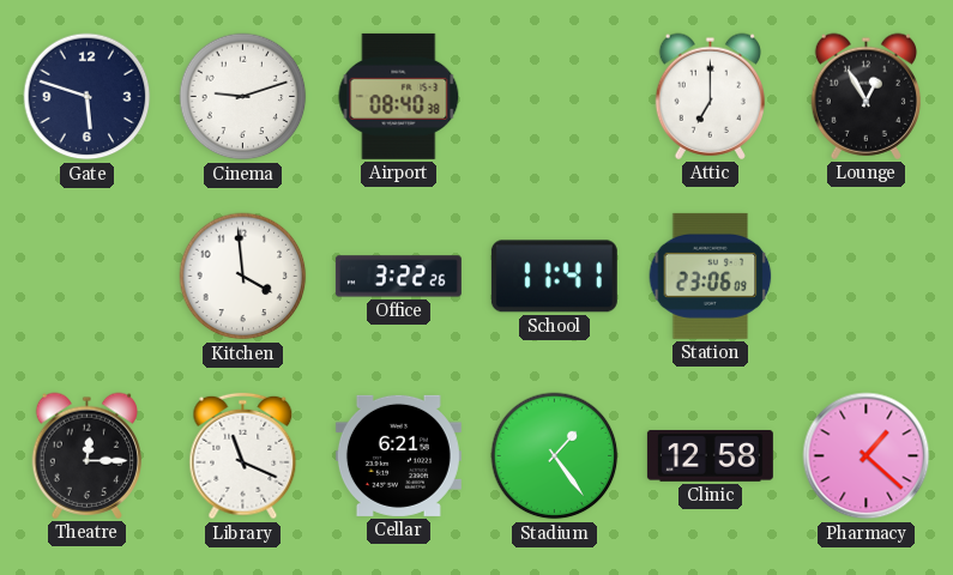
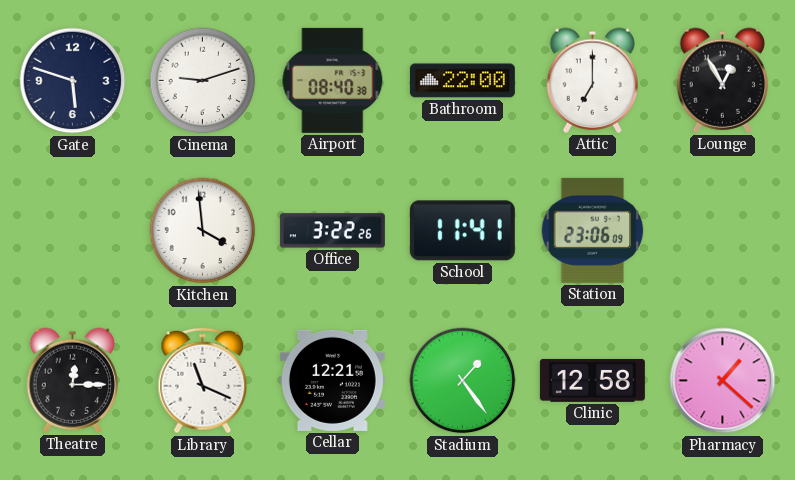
Bathroom: none -> 22:00
Cellar: 6:21 -> 12:21
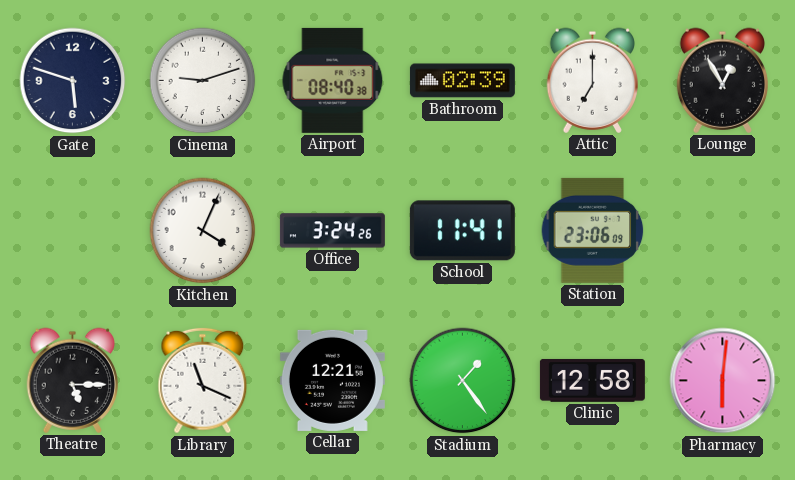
Bathroom: 22:00 -> 02:39
Kitchen: 3:59 -> 4:04
Office: 3:22 -> 3:24
Theatre: 12:15 -> 5:15
Pharmacy: 1:22 -> 6:01
